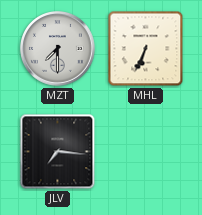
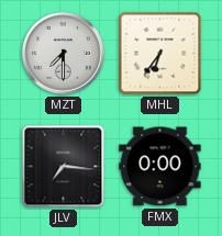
MHL: 6:34 -> 6:36
FMX: none -> 0:00
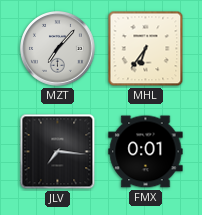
MZT: 7:30 -> 7:07
FMX: 0:00 -> 0:01
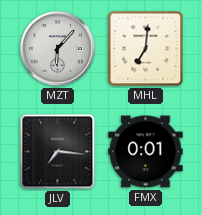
MZT: 7:07 -> 6:07
MHL: 6:36 -> 7:01
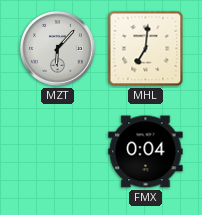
JLV: 7:16 -> none
FMX: 0:01 -> 0:04
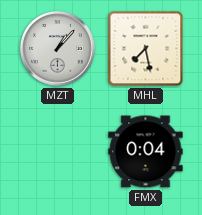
MZT: 6:07 -> 1:07
MHL: 7:01 -> 7:28
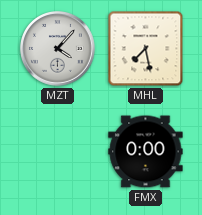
MZT: 1:07 -> 4:07
FMX: 0:04 -> 0:00
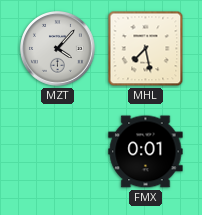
FMX: 0:00 -> 0:01
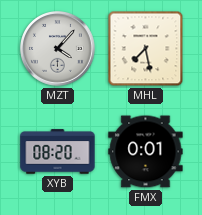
XYB: none -> 08:20
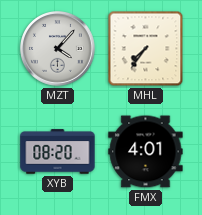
MHL: 7:28 -> 7:36
FMX: 0:01 -> 4:01
